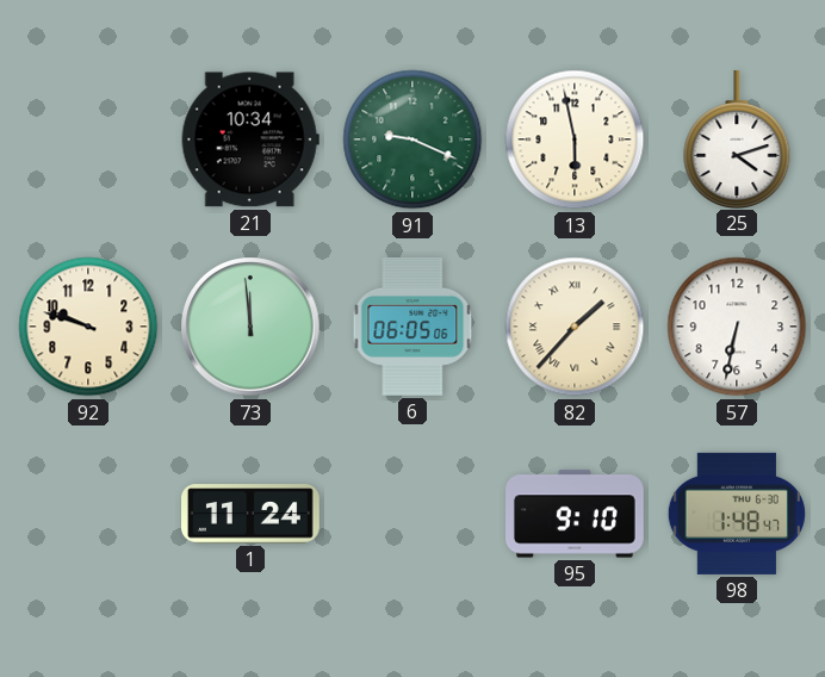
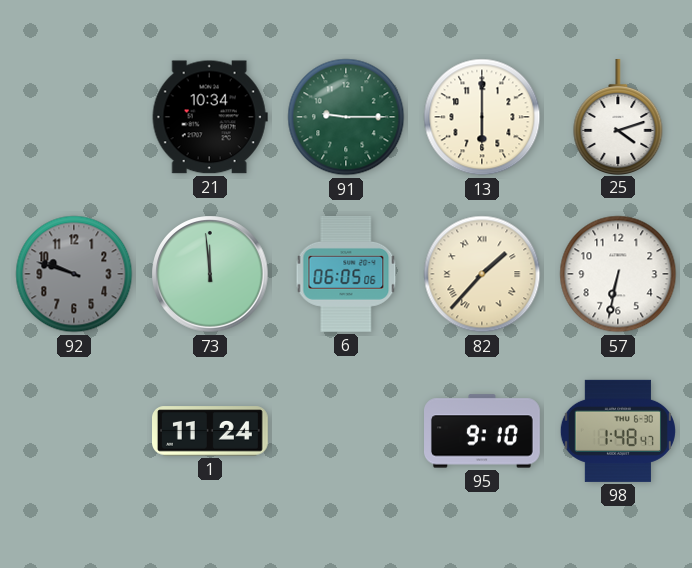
91: 9:19 -> 9:15
13: 5:58 -> 6:00
92 dial: cream -> grey
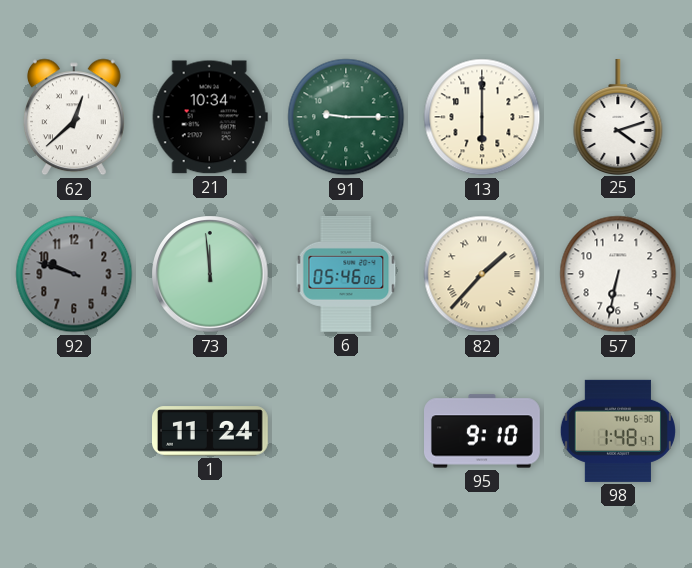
62: none -> 12:38
6: 06:05 -> 05:46
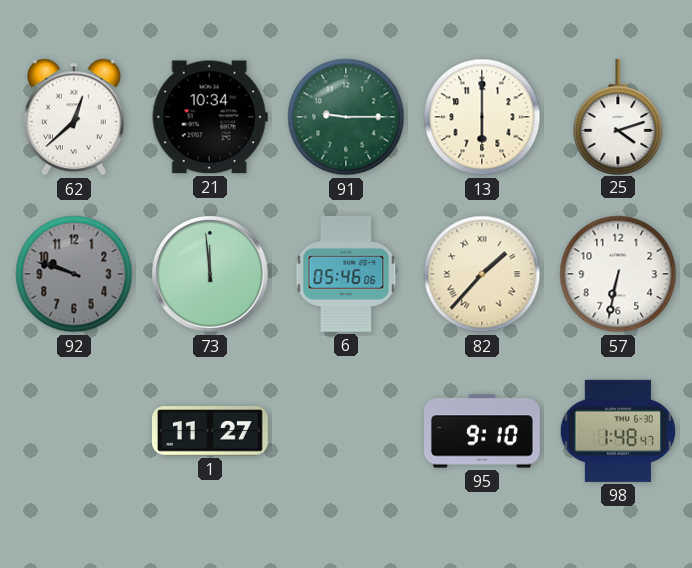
1: 11:24 -> 11:27
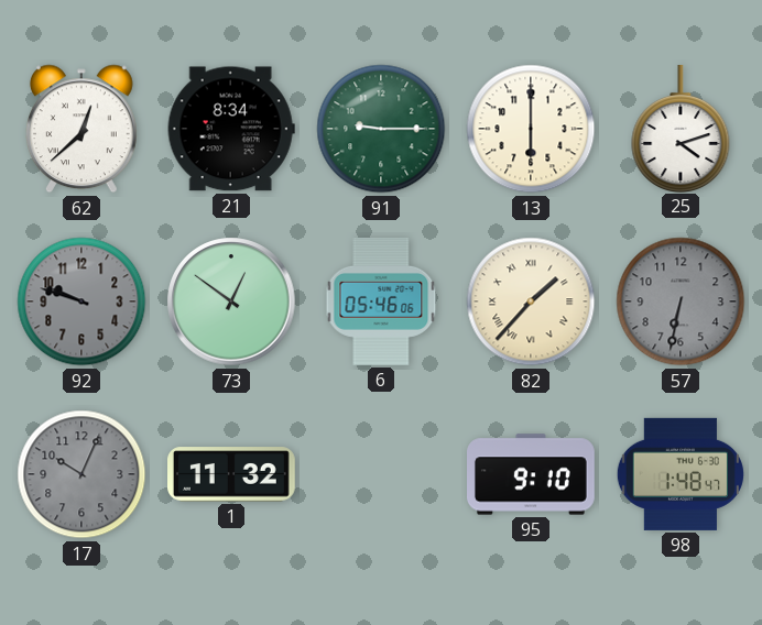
21: 10:34 -> 8:34
73: 11:59 -> 12:51
57 dial: white -> grey
17: none -> 10:04
1: 11:27 -> 11:32
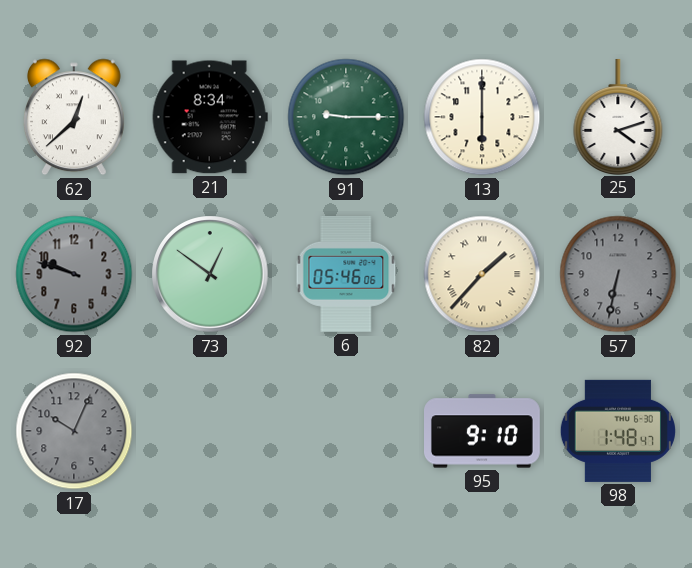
1: 11:32 -> none
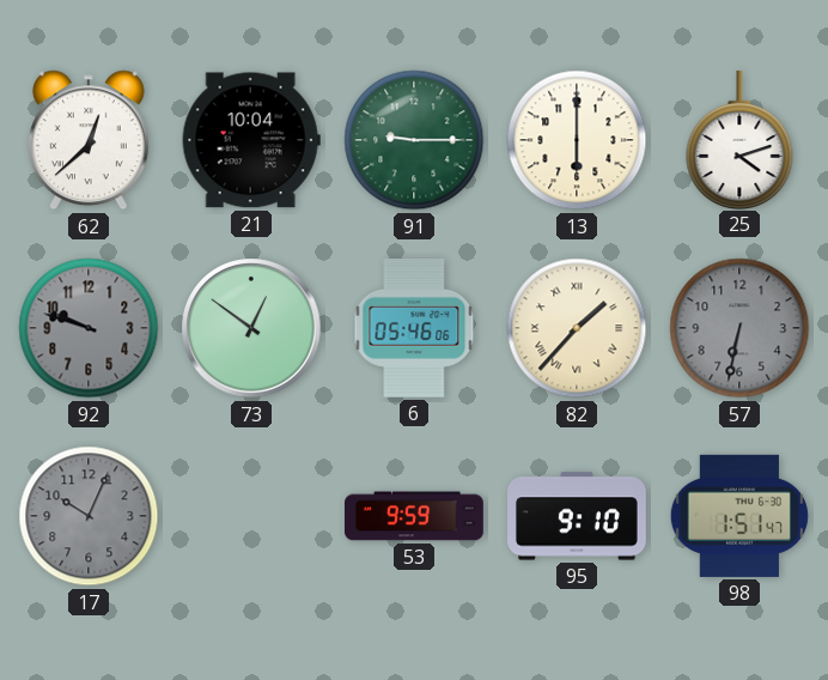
21: 8:34 -> 10:04
53: none -> 9:59
98: 1:48 -> 1:51
